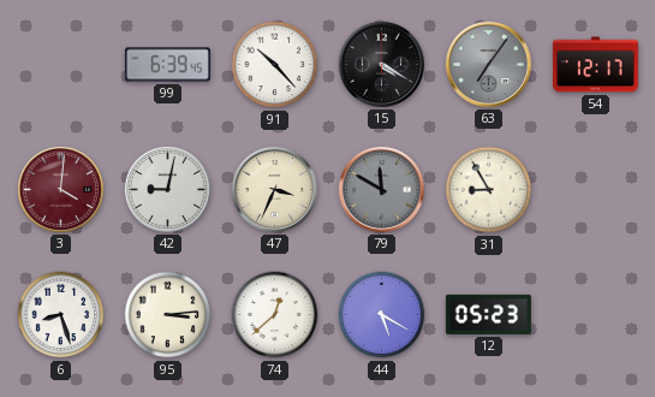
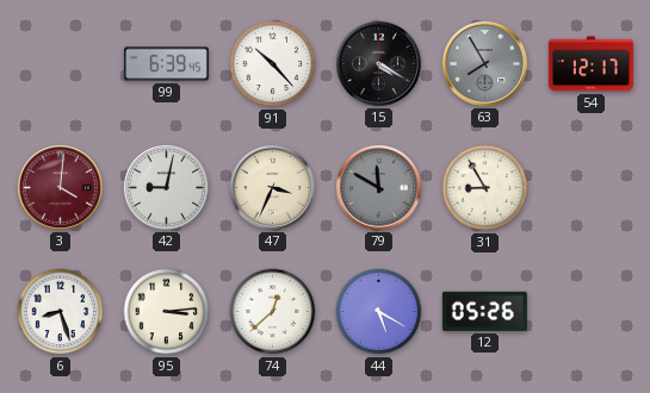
63: 7:06 -> 7:55
12: 05:23 -> 05:26
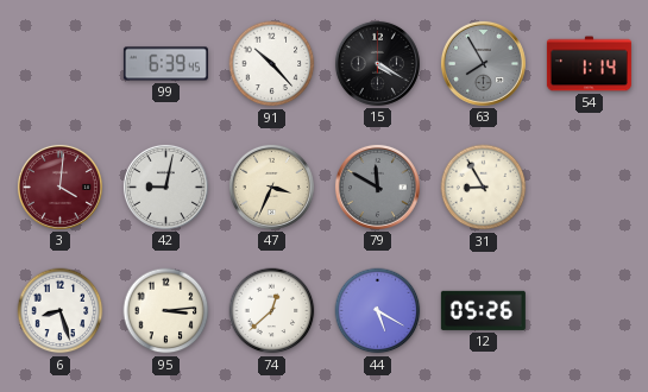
54: 12:17 -> 1:14
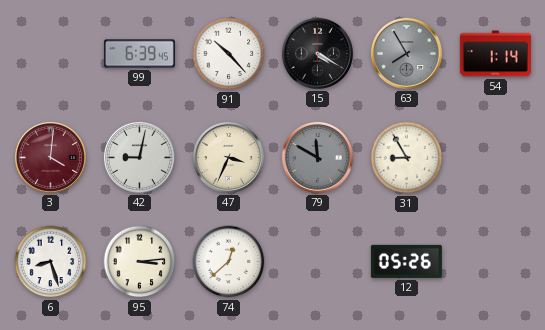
44: 5:20 -> none
